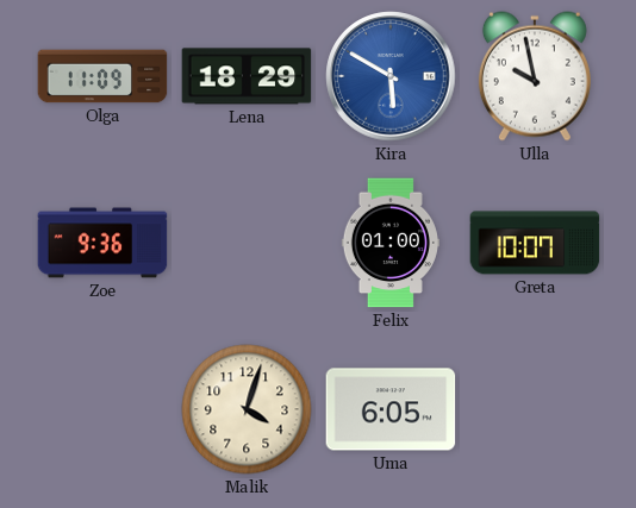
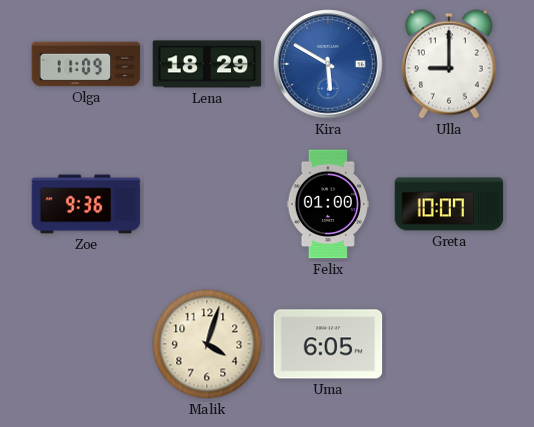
Ulla: 9:58 -> 9:00
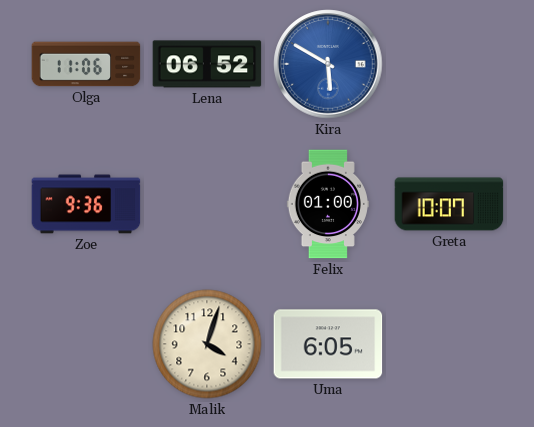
Olga: 11:09 -> 11:06
Lena: 18:29 -> 06:52
Ulla: 9:00 -> none
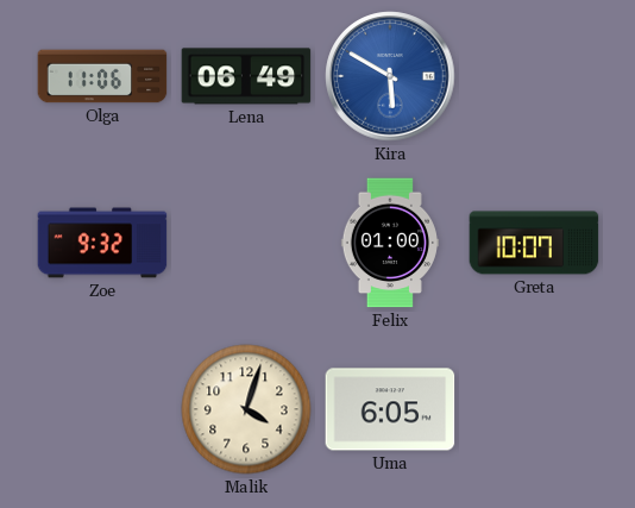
Lena: 06:52 -> 06:49
Zoe: 9:36 -> 9:32
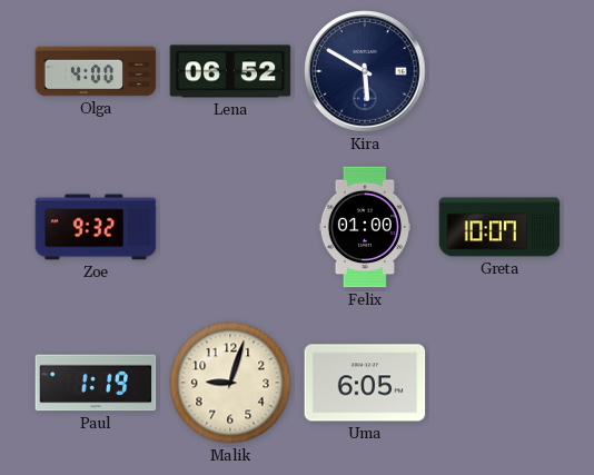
Olga: 11:06 -> 4:00
Lena: 06:49 -> 06:52
Kira dial: blue -> navy
Paul: none -> 1:19
Malik: 4:03 -> 9:03
